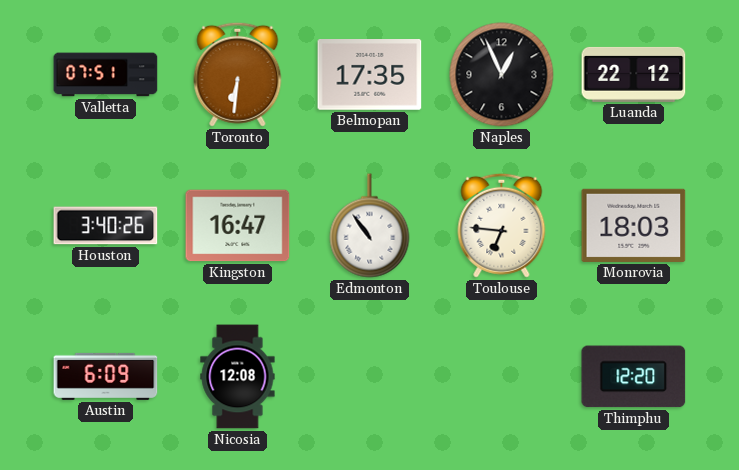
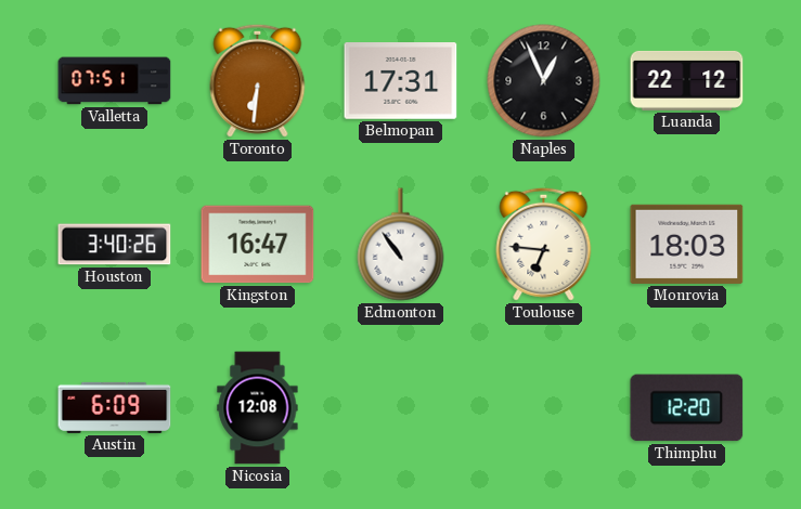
Belmopan: 17:35 -> 17:31
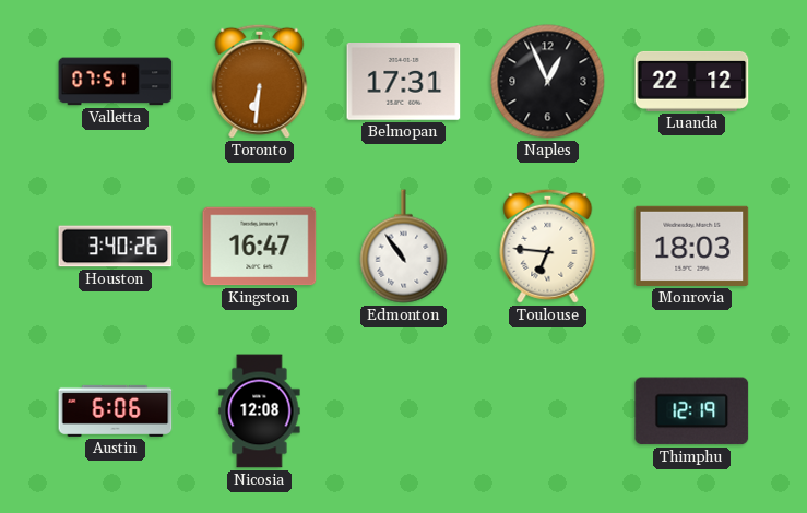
Austin: 6:09 -> 6:06
Thimphu: 12:20 -> 12:19
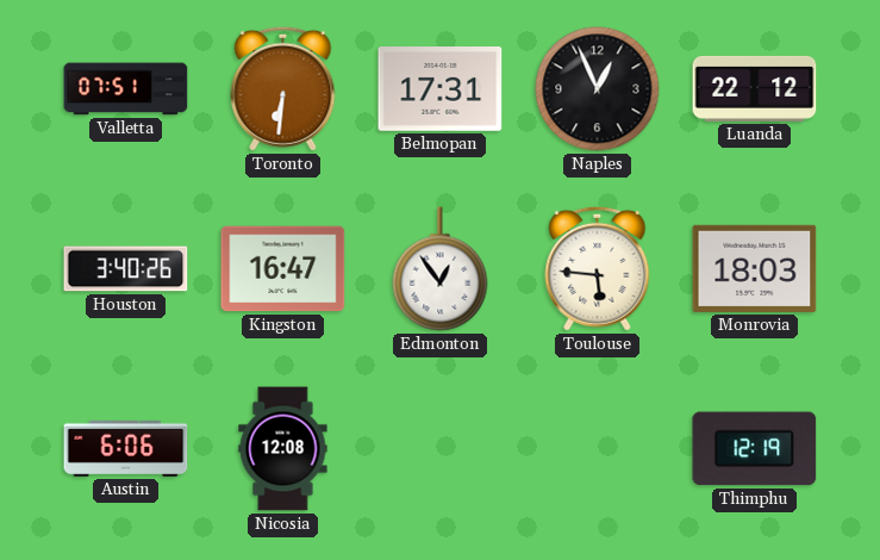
Edmonton: 10:54 -> 12:54
Toulouse: 6:46 -> 5:46
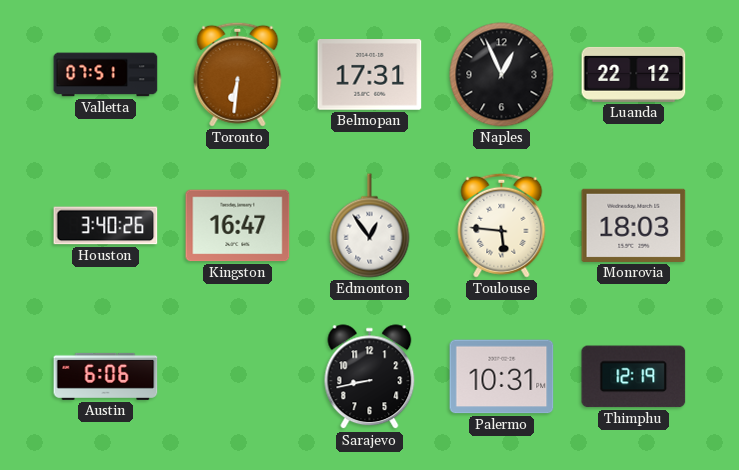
Nicosia: 12:08 -> none
Sarajevo: none -> 8:43
Palermo: none -> 10:31
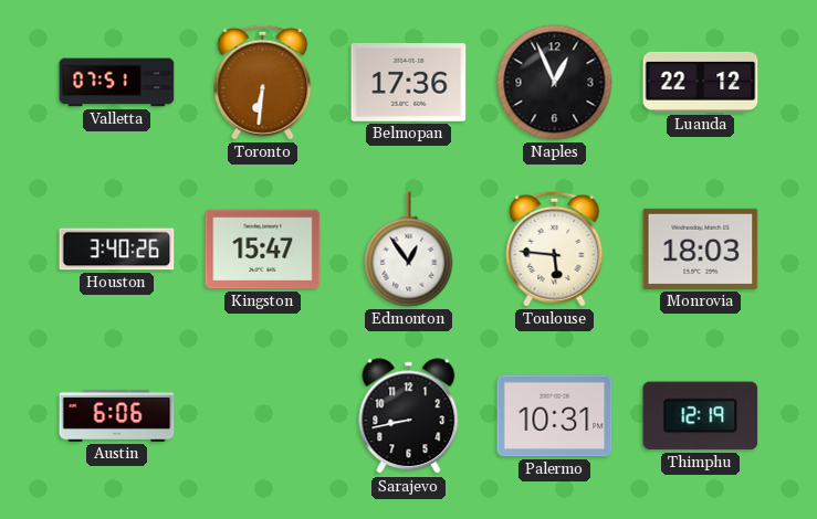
Belmopan: 17:31 -> 17:36
Kingston: 16:47 -> 15:47
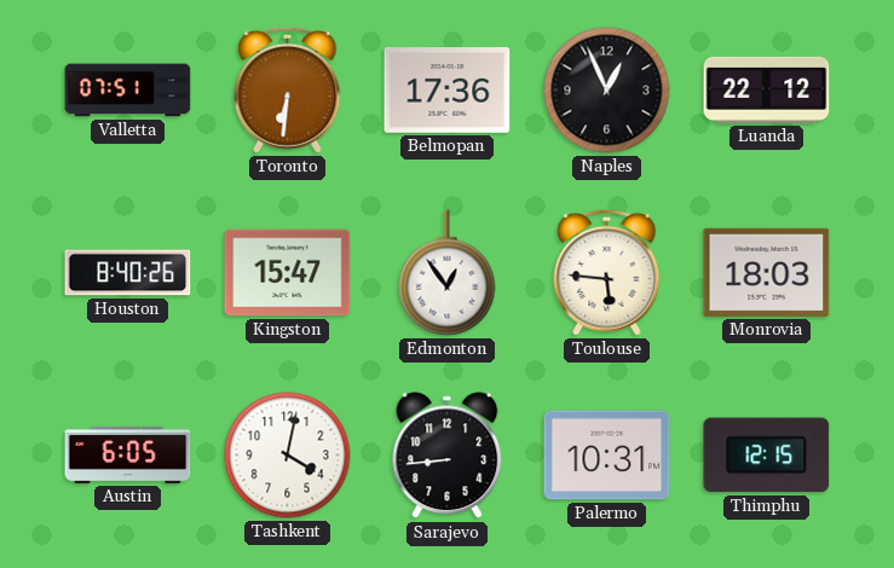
Houston: 3:40 -> 8:40
Austin: 6:06 -> 6:05
Tashkent: none -> 4:02
Sarajevo: 8:43 -> 8:44
Thimphu: 12:19 -> 12:15
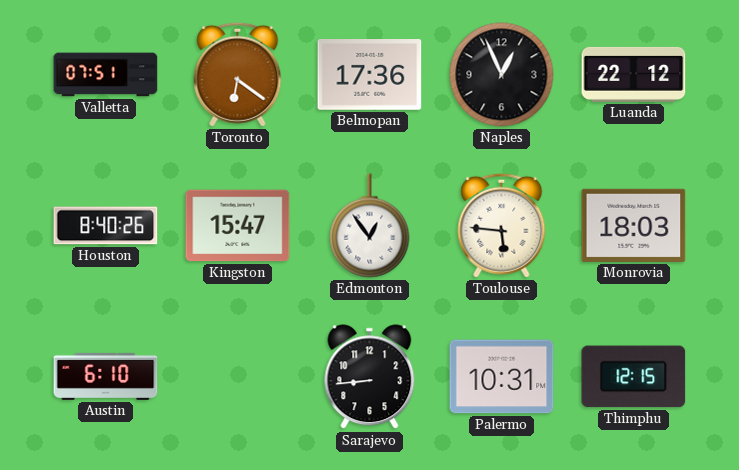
Toronto: 6:31 -> 6:21
Austin: 6:05 -> 6:10
Tashkent: 4:02 -> none
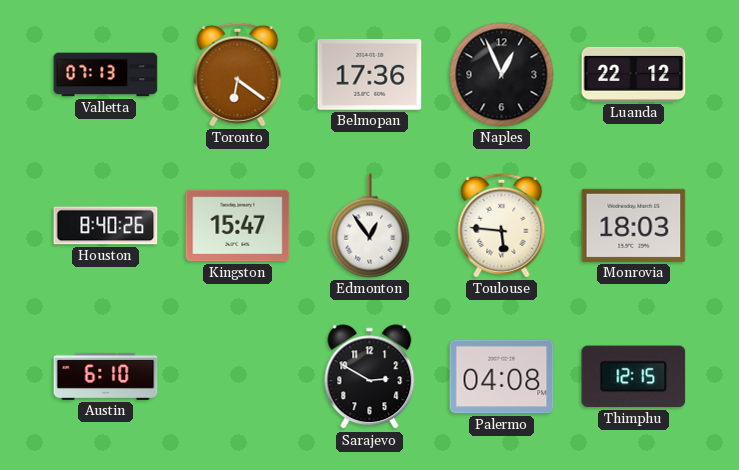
Valletta: 07:51 -> 07:13
Sarajevo: 8:44 -> 2:50
Palermo: 10:31 -> 04:08
